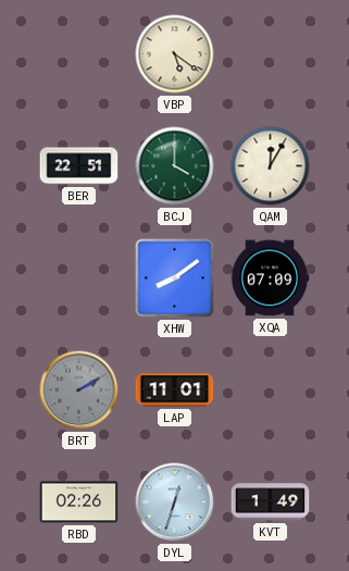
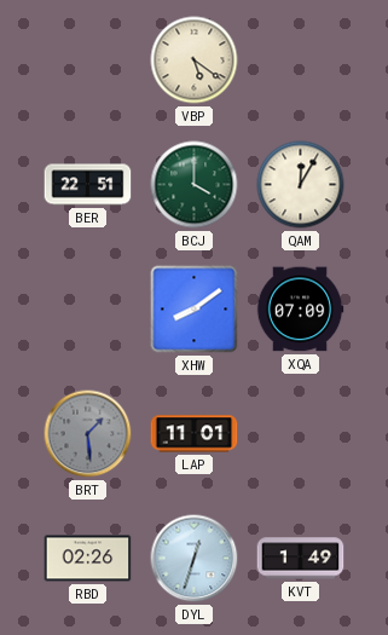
BRT: 2:10 -> 1:29
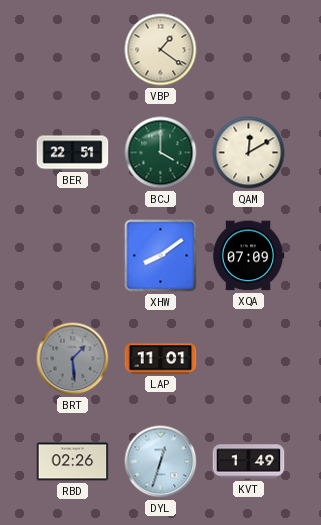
VBP: 5:21 -> 1:21
QAM: 12:05 -> 12:10
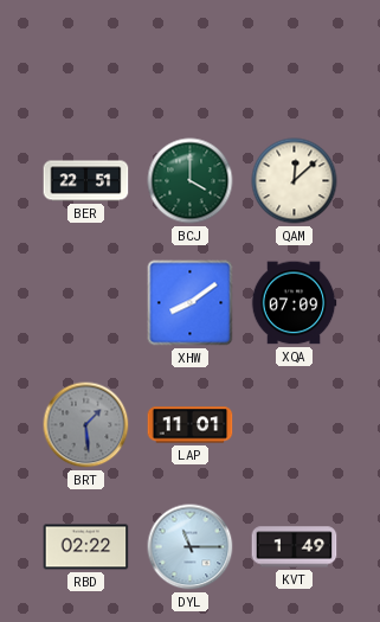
VBP: 1:21 -> none
QAM: 12:10 -> 12:08
RBD: 02:26 -> 02:22
DYL: 12:33 -> 11:15
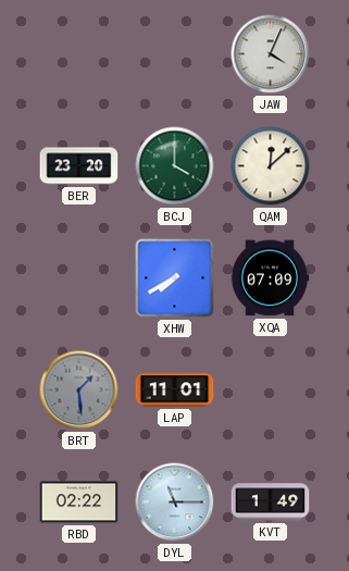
JAW: none -> 4:04
BER: 22:51 -> 23:20
XHW: 8:09 -> 7:40
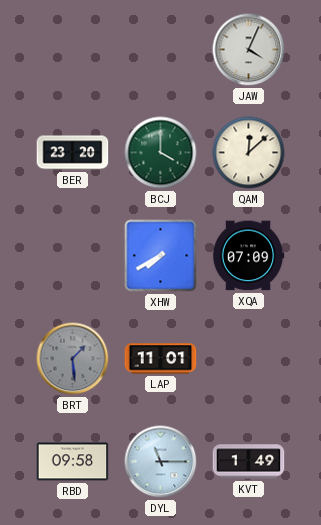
RBD: 02:22 -> 09:58
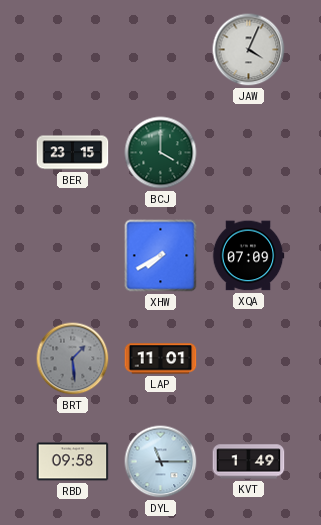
BER: 23:20 -> 23:15
QAM: 12:08 -> none
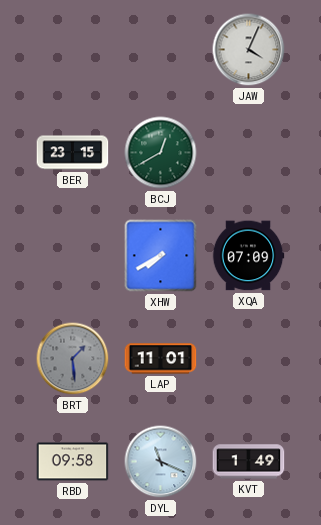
BCJ: 4:00 -> 12:40
DYL: 11:15 -> 11:19
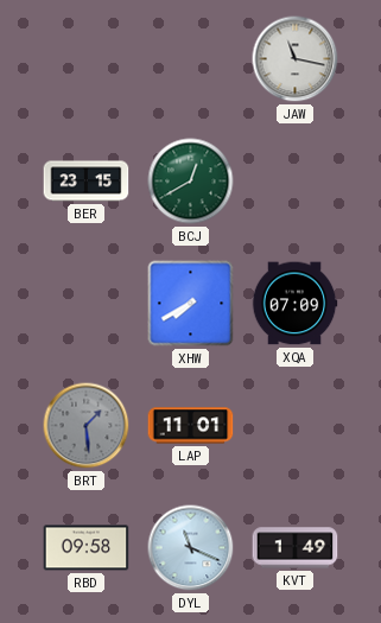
JAW: 4:04 -> 11:17
